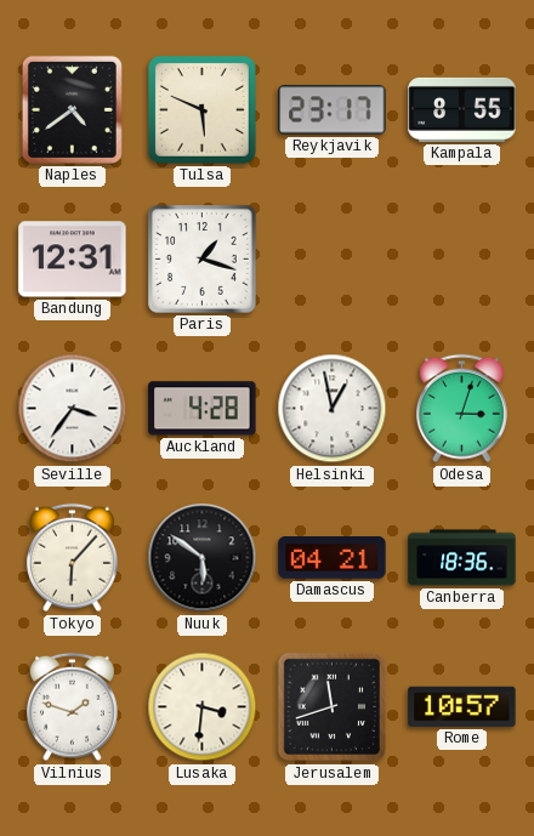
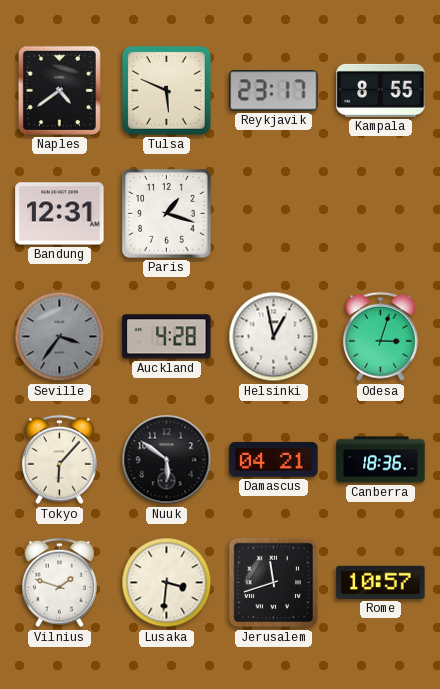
Seville dial: white -> grey
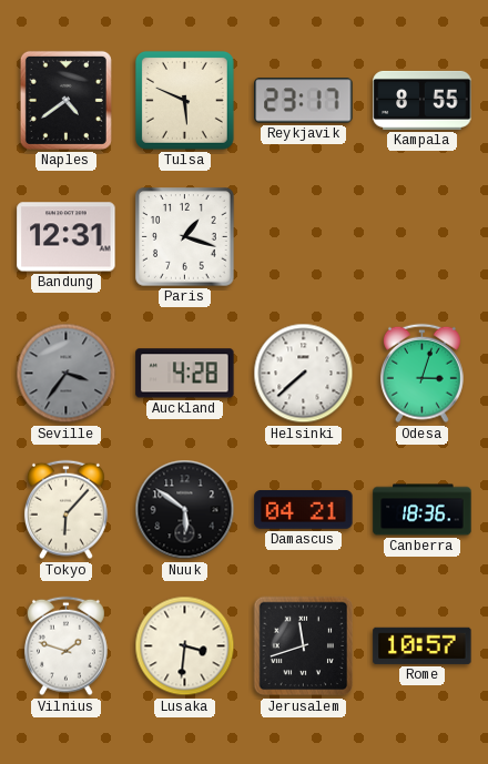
Helsinki: 12:58 -> 7:38
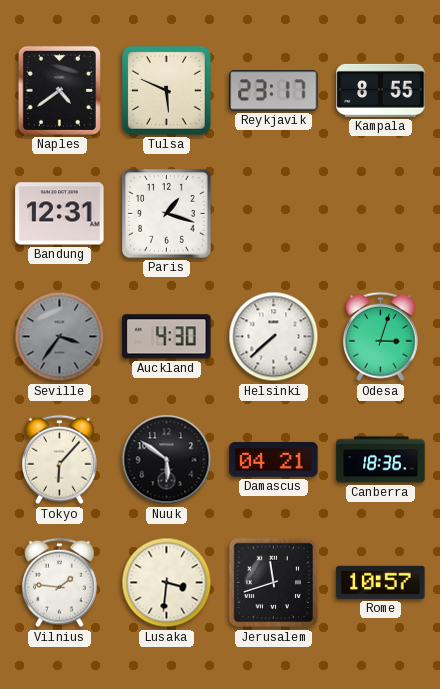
Auckland: 4:28 -> 4:30
Vilnius: 1:48 -> 1:46
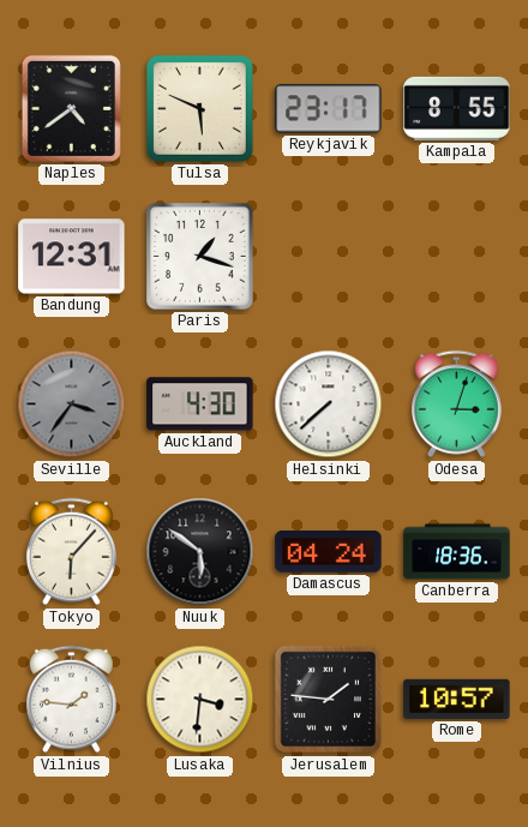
Damascus: 04:21 -> 04:24
Jerusalem: 11:42 -> 1:46
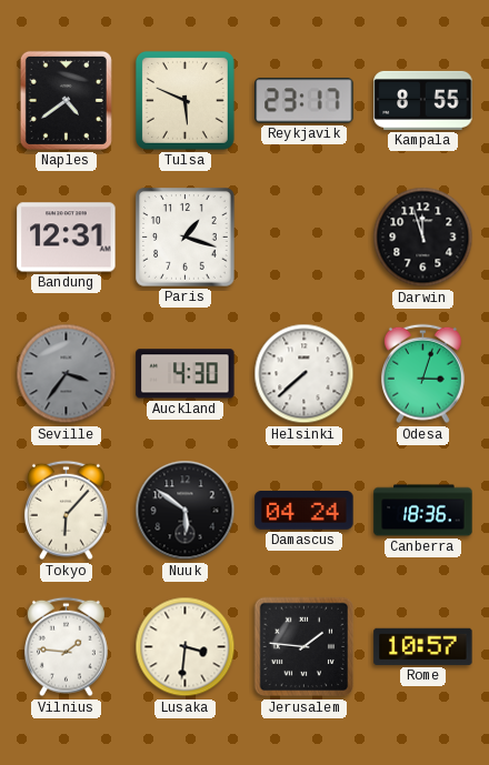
Darwin: none -> 11:57
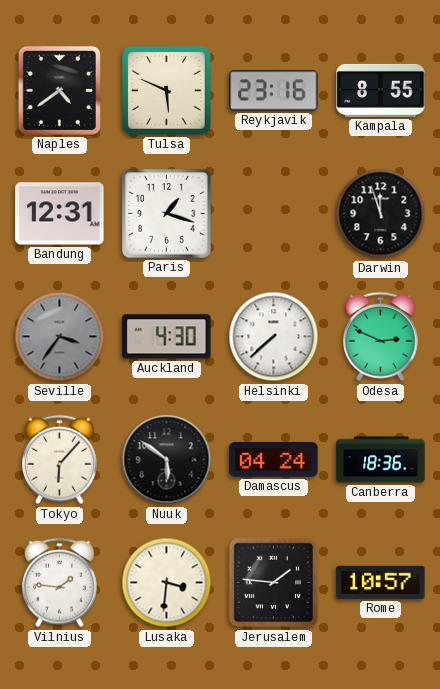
Reykjavik: 23:17 -> 23:16
Odesa: 3:03 -> 2:49
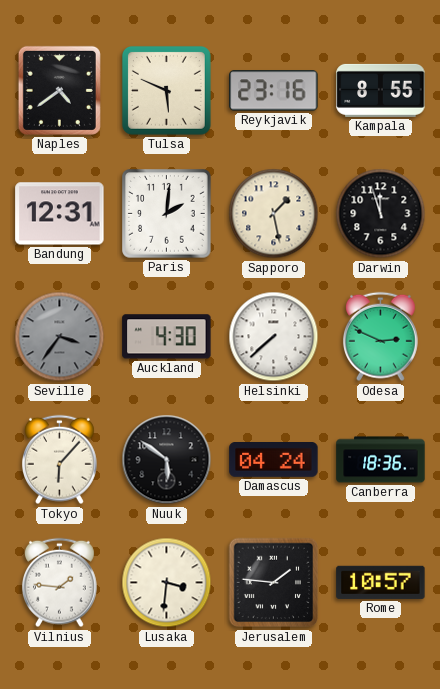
Paris: 1:18 -> 2:01
Sapporo: none -> 1:28
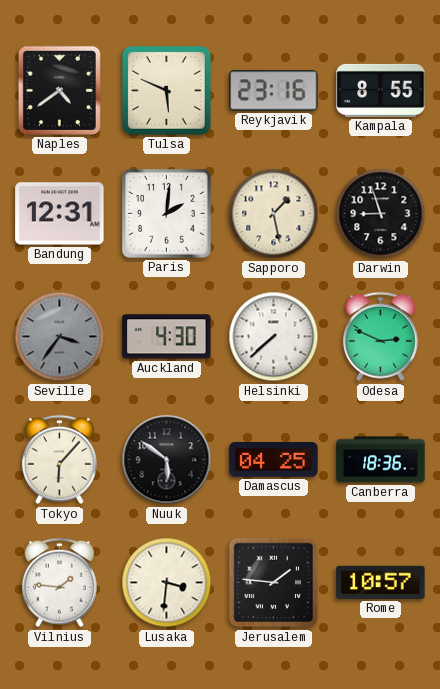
Darwin: 11:57 -> 8:57
Damascus: 04:24 -> 04:25
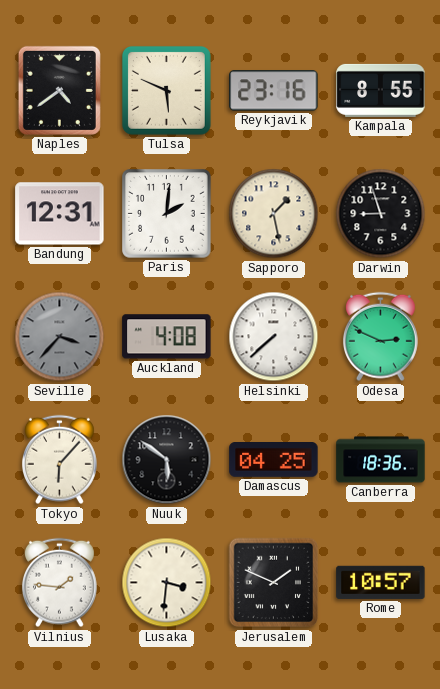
Seville: 3:36 -> 3:37
Auckland: 4:30 -> 4:08
Jerusalem: 1:46 -> 1:49
